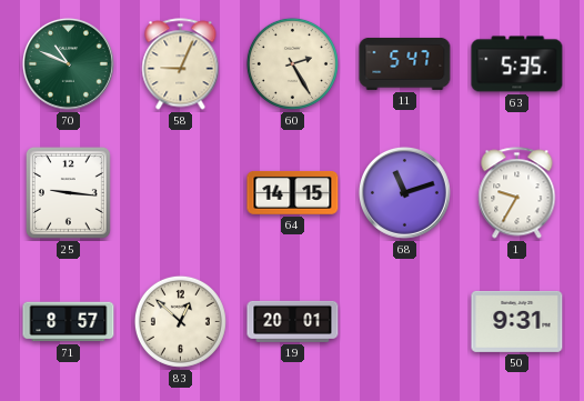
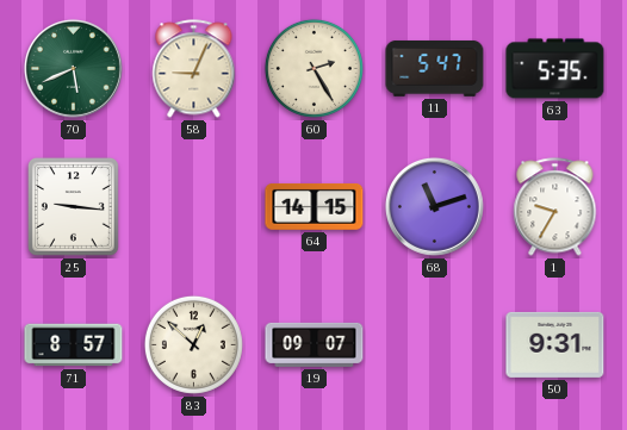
70: 10:49 -> 5:41
19: 20:01 -> 09:07
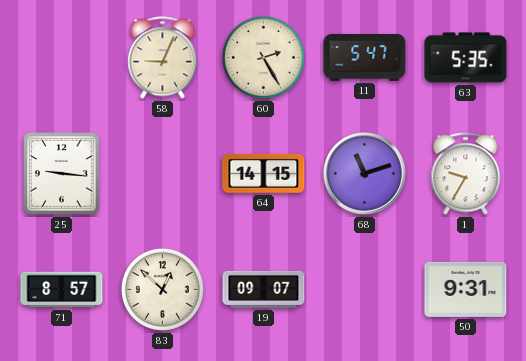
70: 5:41 -> none
